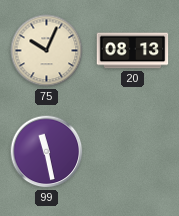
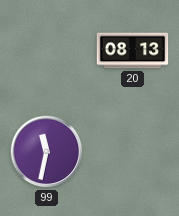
75: 10:04 -> none
99: 11:28 -> 11:32
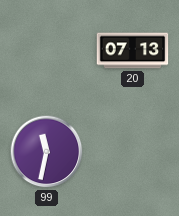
20: 08:13 -> 07:13
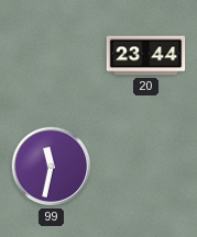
20: 07:13 -> 23:44
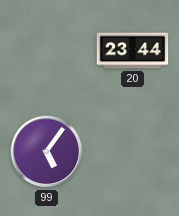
99: 11:32 -> 5:06
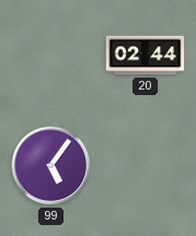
20: 23:44 -> 02:44
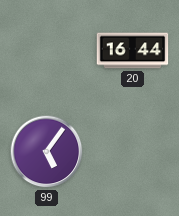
20: 02:44 -> 16:44
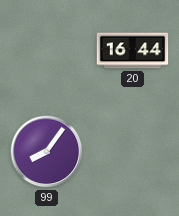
99: 5:06 -> 8:06
